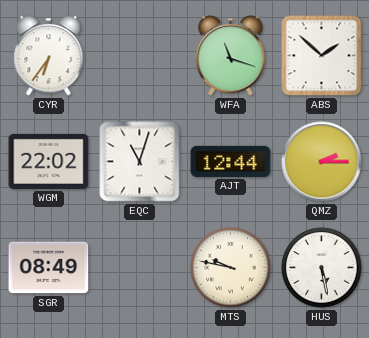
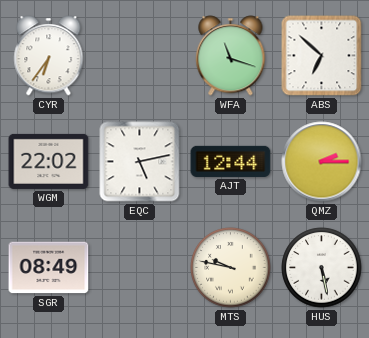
ABS: 1:52 -> 6:52
EQC: 11:03 -> 5:13
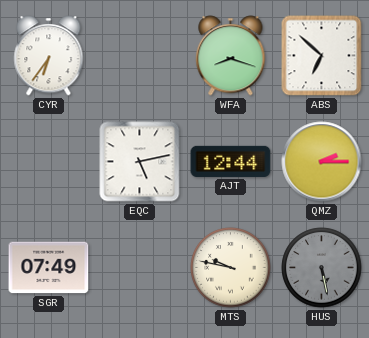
WFA: 11:18 -> 8:18
WGM: 22:02 -> none
SGR: 08:49 -> 07:49
HUS dial: white -> grey
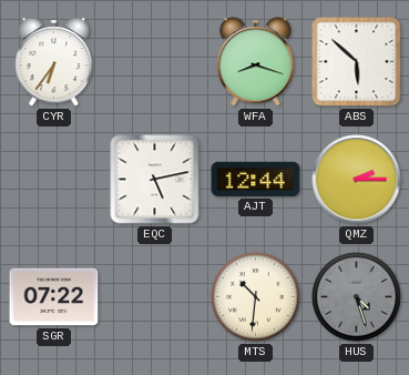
ABS: 6:52 -> 5:52
SGR: 07:49 -> 07:22
MTS: 9:47 -> 10:31
HUS: 5:28 -> 4:27
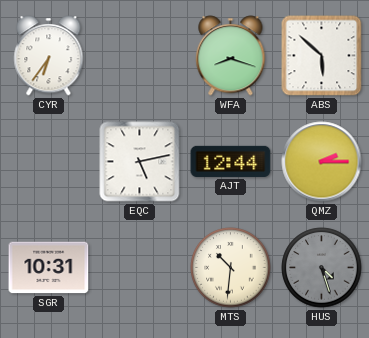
SGR: 07:22 -> 10:31
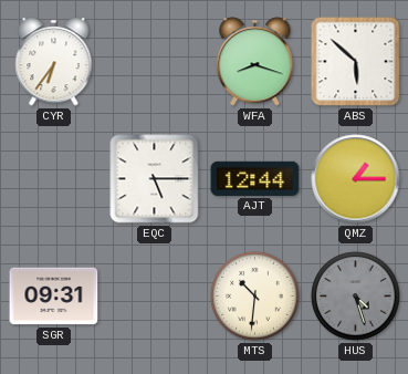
EQC: 5:13 -> 5:15
QMZ: 2:15 -> 1:15
SGR: 10:31 -> 09:31
